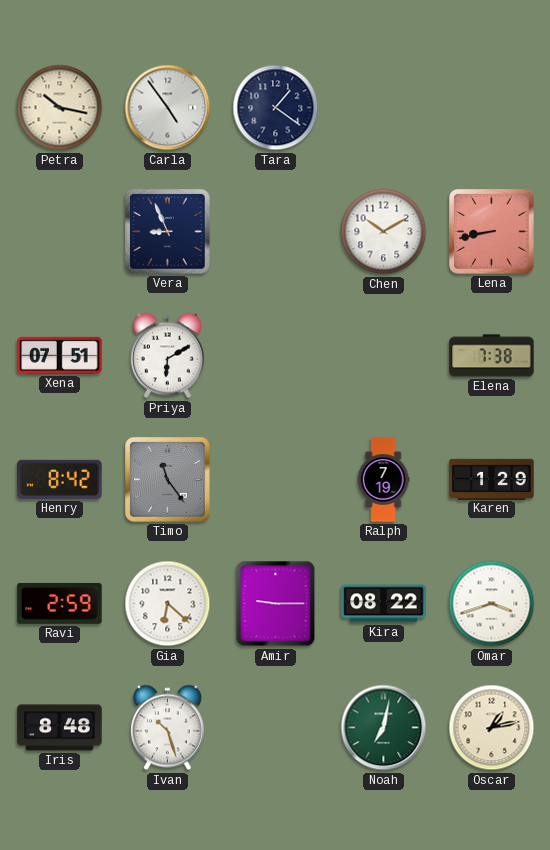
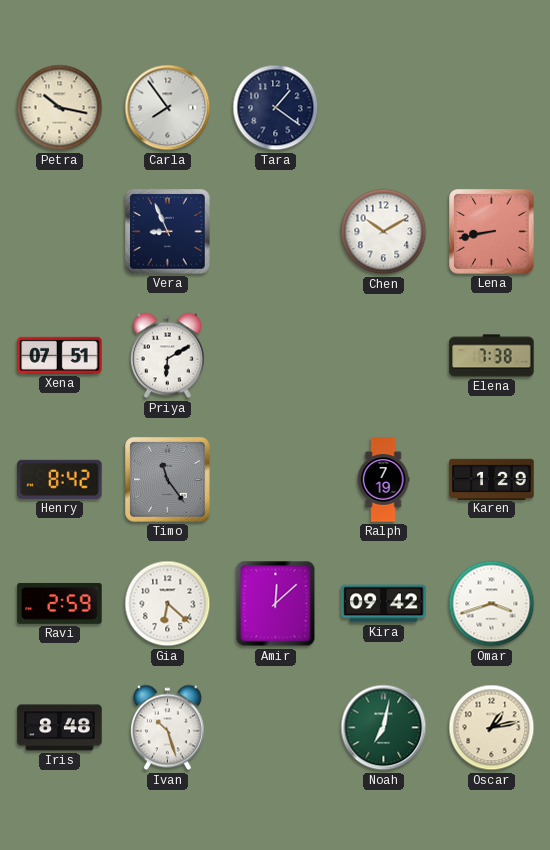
Carla: 4:54 -> 7:54
Amir: 9:15 -> 12:08
Kira: 08:22 -> 09:42
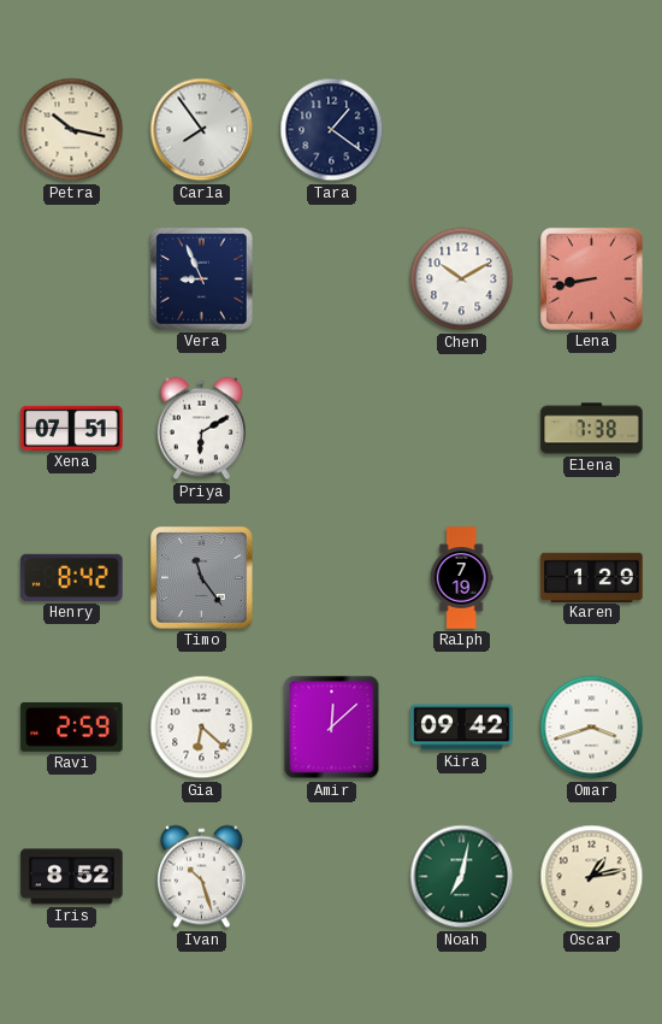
Iris: 8:48 -> 8:52
